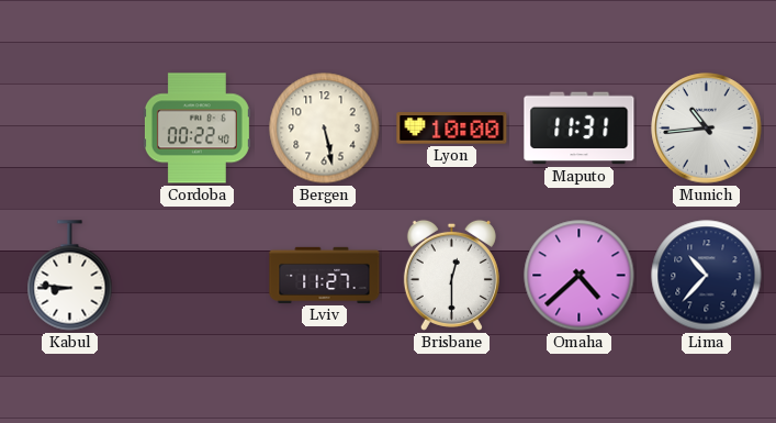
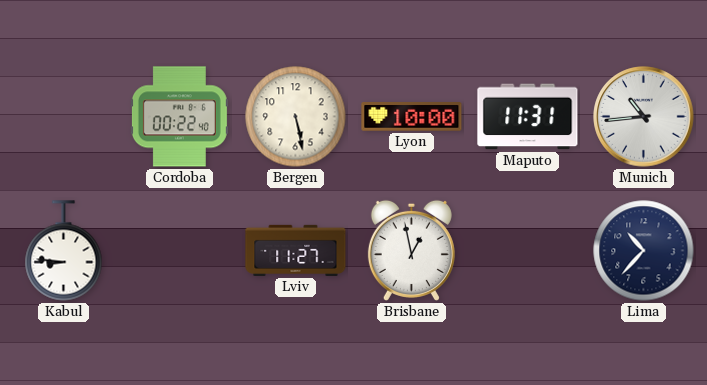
Brisbane: 12:30 -> 12:58
Omaha: 4:38 -> none
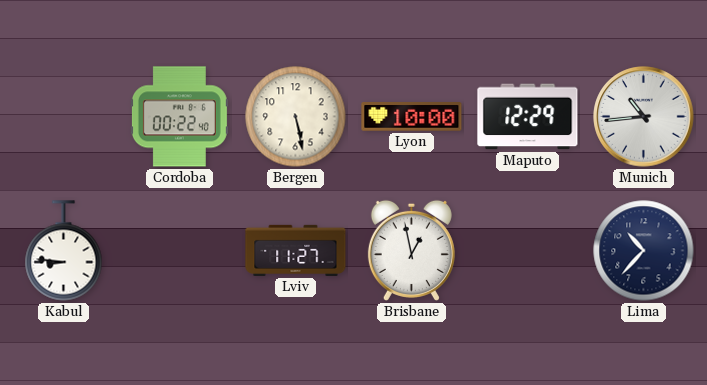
Maputo: 11:31 -> 12:29
